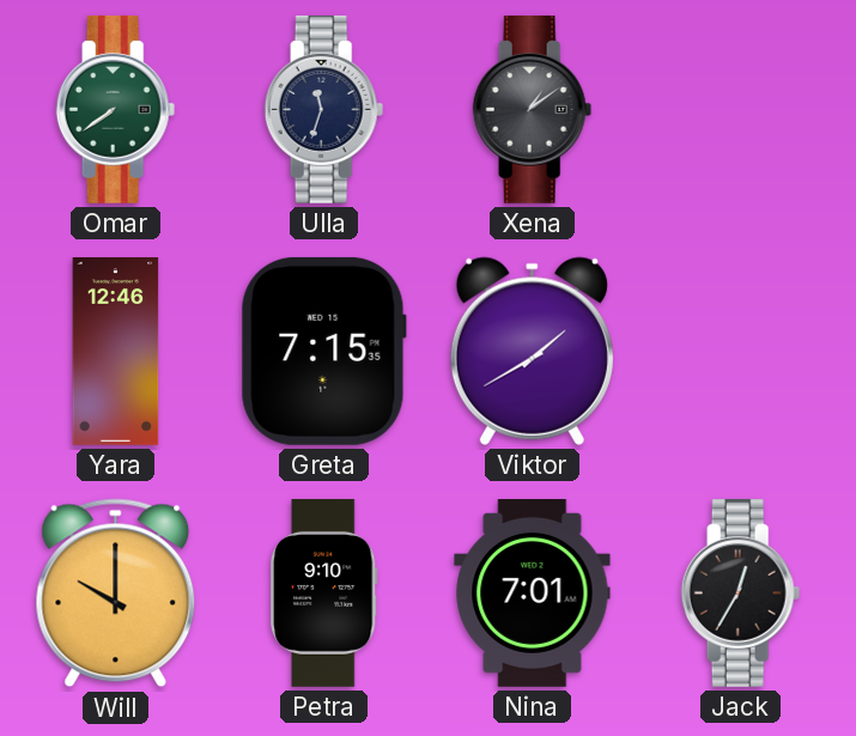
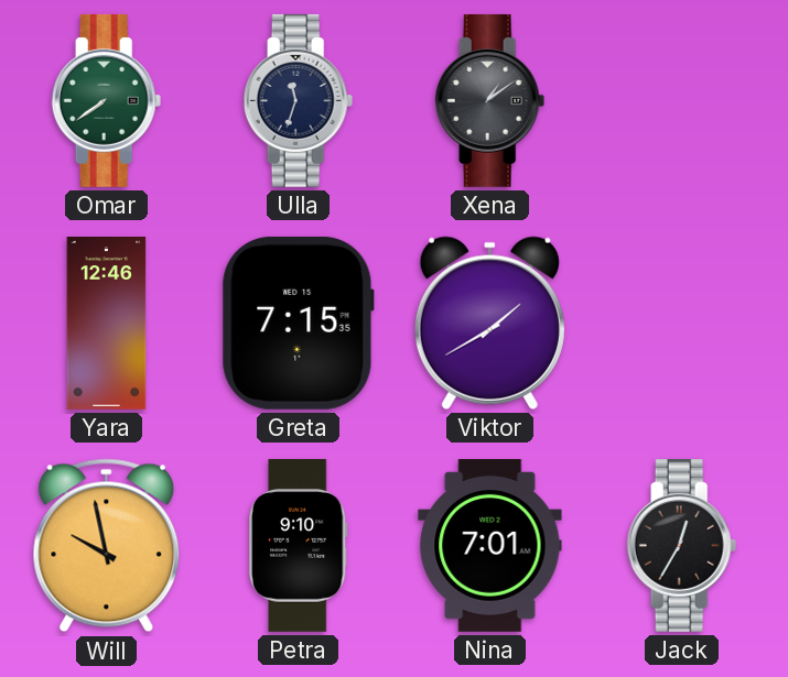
Will: 10:00 -> 9:58
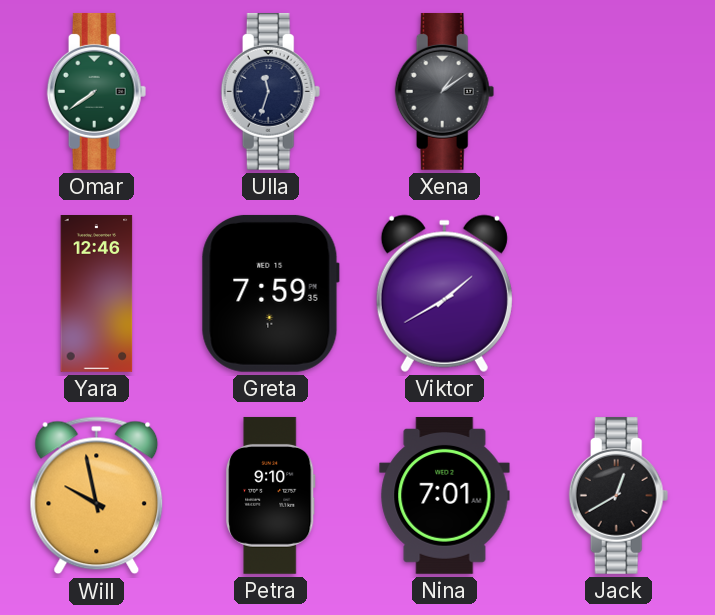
Greta: 7:15 -> 7:59
Jack: 12:35 -> 12:40
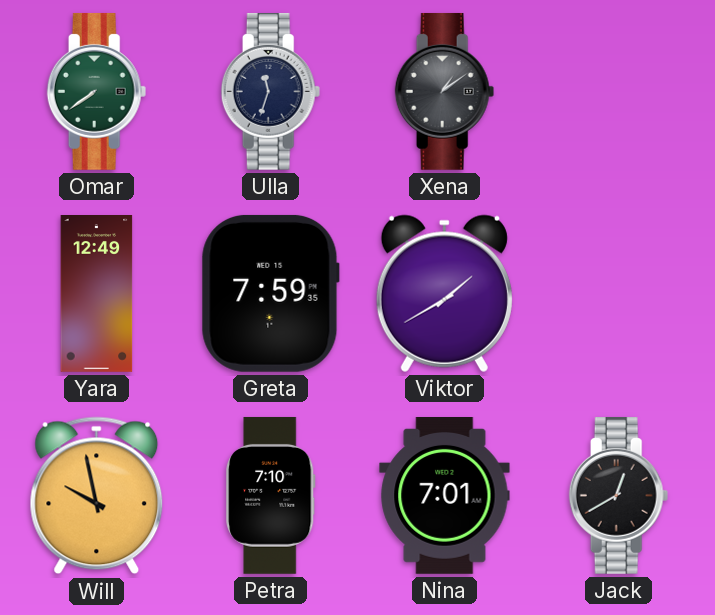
Yara: 12:46 -> 12:49
Petra: 9:10 -> 7:10
